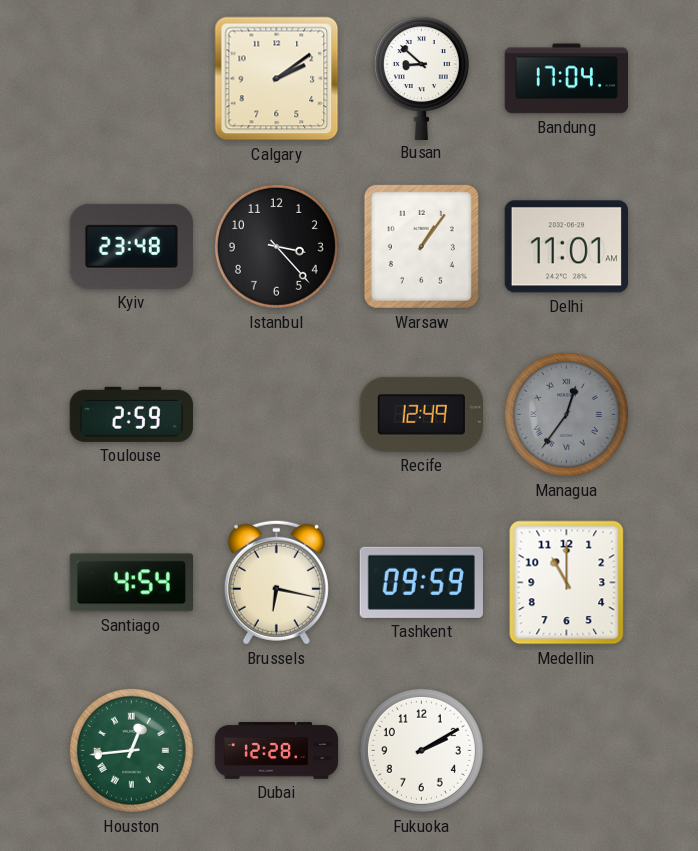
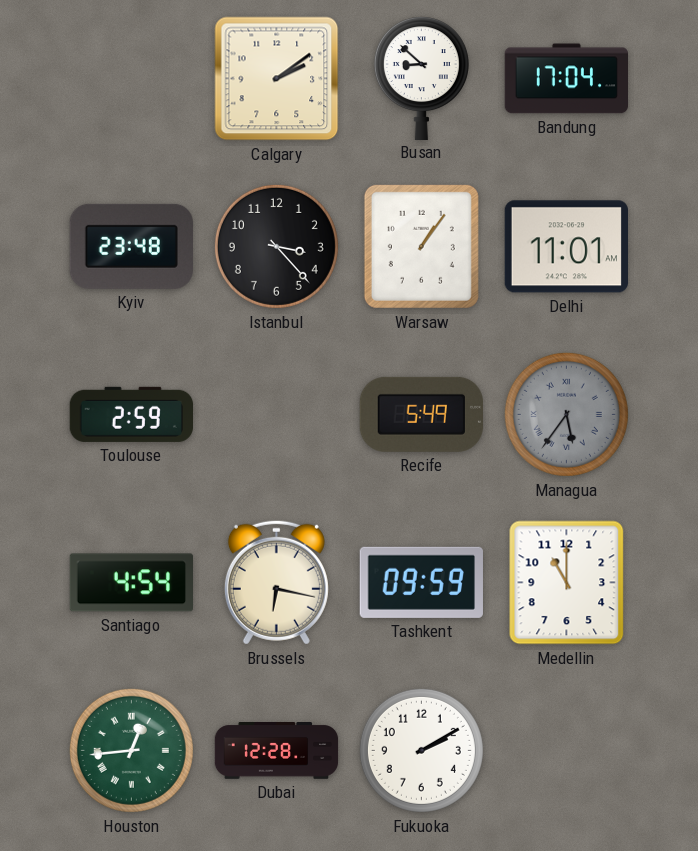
Recife: 12:49 -> 5:49
Managua: 12:36 -> 5:36
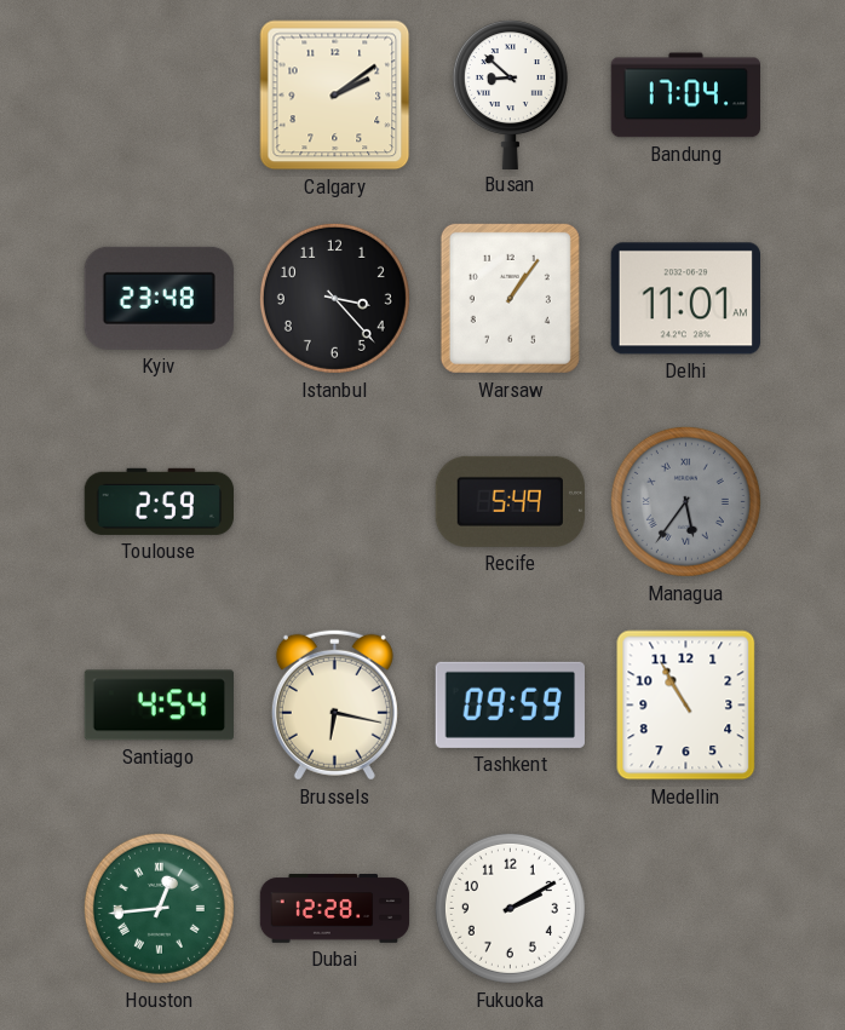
Medellin: 11:00 -> 10:55
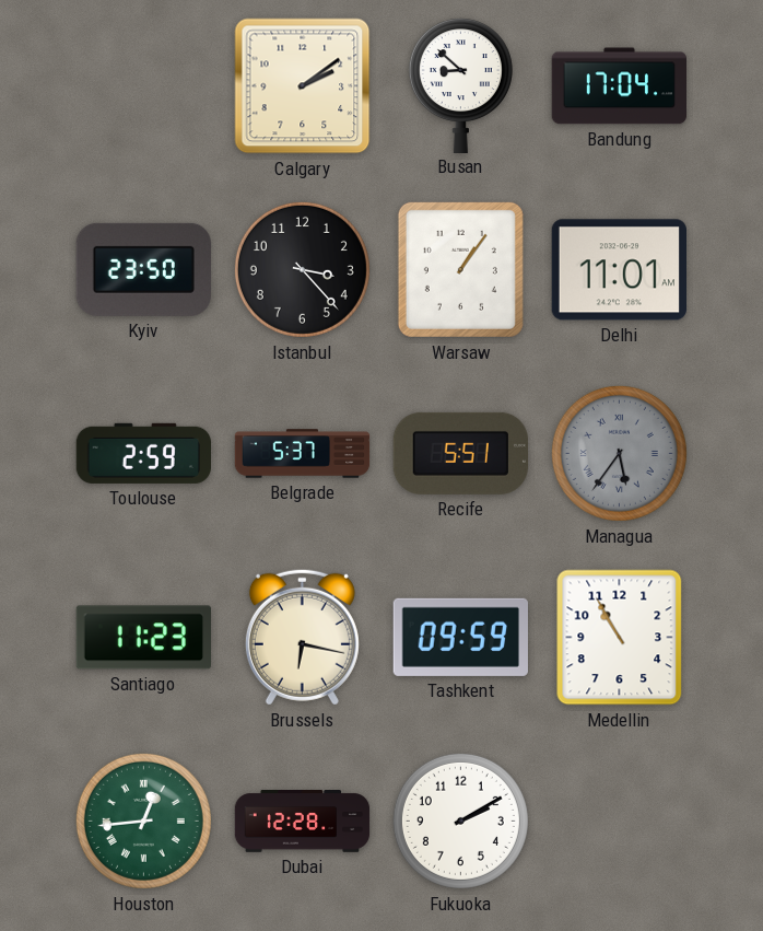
Kyiv: 23:48 -> 23:50
Belgrade: none -> 5:37
Recife: 5:49 -> 5:51
Santiago: 4:54 -> 11:23
